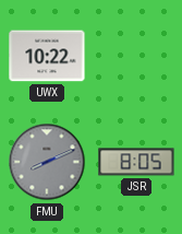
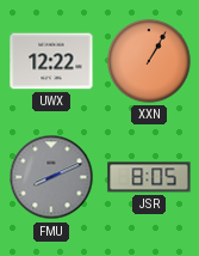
UWX: 10:22 -> 12:22
XXN: none -> 1:05
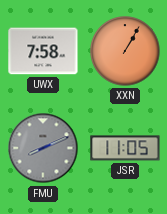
UWX: 12:22 -> 7:58
JSR: 8:05 -> 11:05
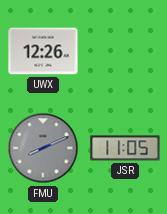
UWX: 7:58 -> 12:26
XXN: 1:05 -> none
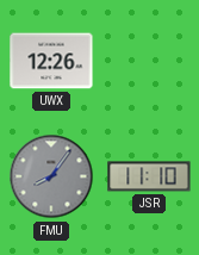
FMU: 8:11 -> 8:06
JSR: 11:05 -> 11:10
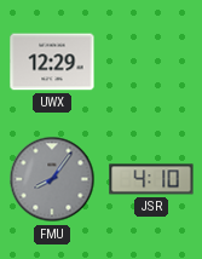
UWX: 12:26 -> 12:29
JSR: 11:10 -> 4:10
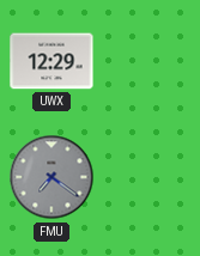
FMU: 8:06 -> 7:21
JSR: 4:10 -> none
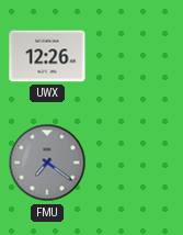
UWX: 12:29 -> 12:26
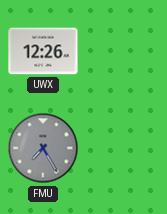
FMU: 7:21 -> 7:25
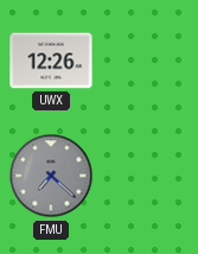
FMU: 7:25 -> 7:22
